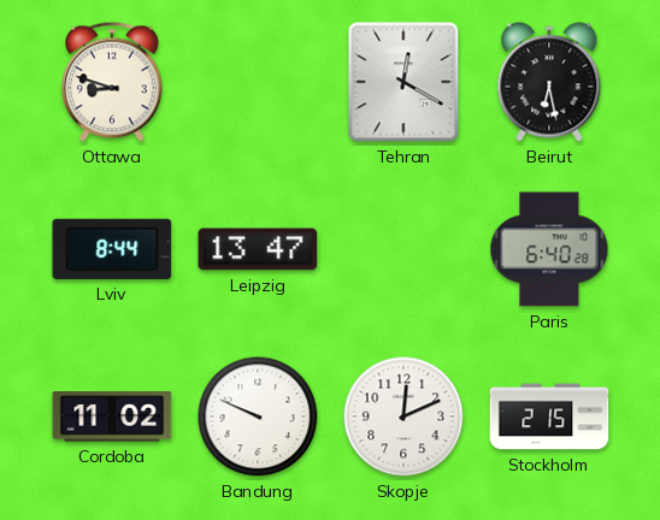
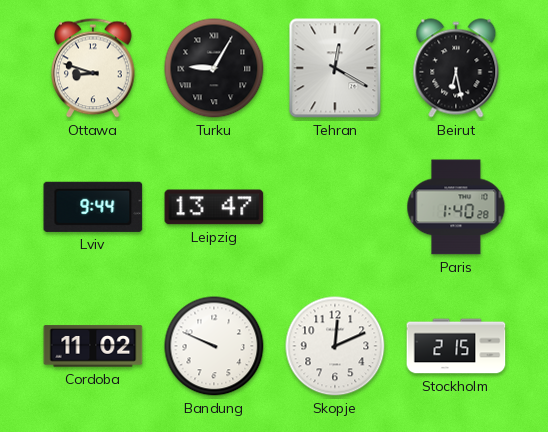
Turku: none -> 9:05
Lviv: 8:44 -> 9:44
Paris: 6:40 -> 1:40
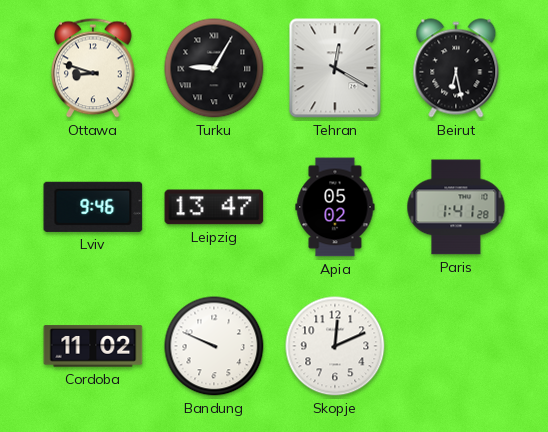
Lviv: 9:44 -> 9:46
Apia: none -> 05:02
Paris: 1:40 -> 1:41
Stockholm: 2:15 -> none
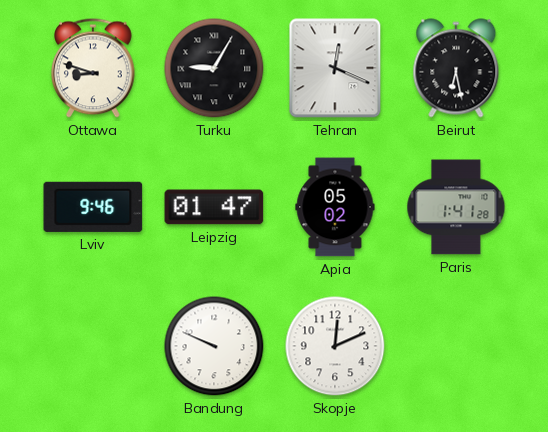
Tehran: 12:20 -> 12:19
Leipzig: 13:47 -> 01:47
Cordoba: 11:02 -> none
